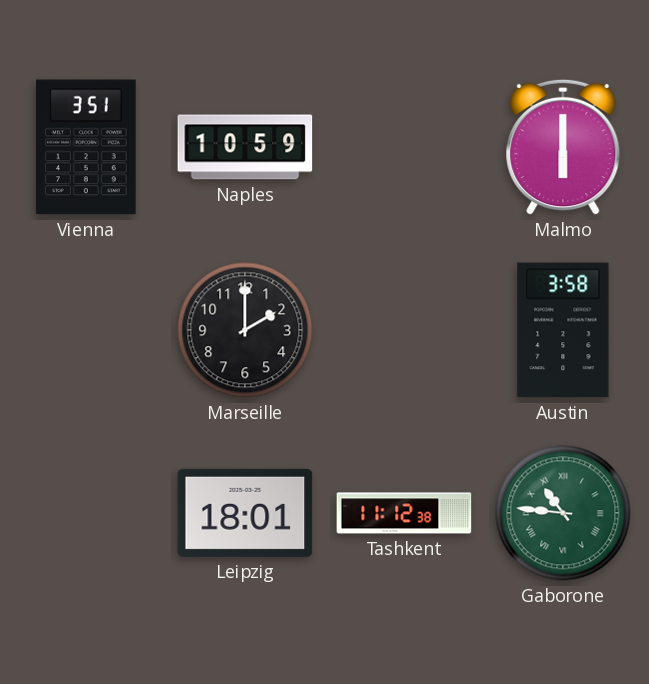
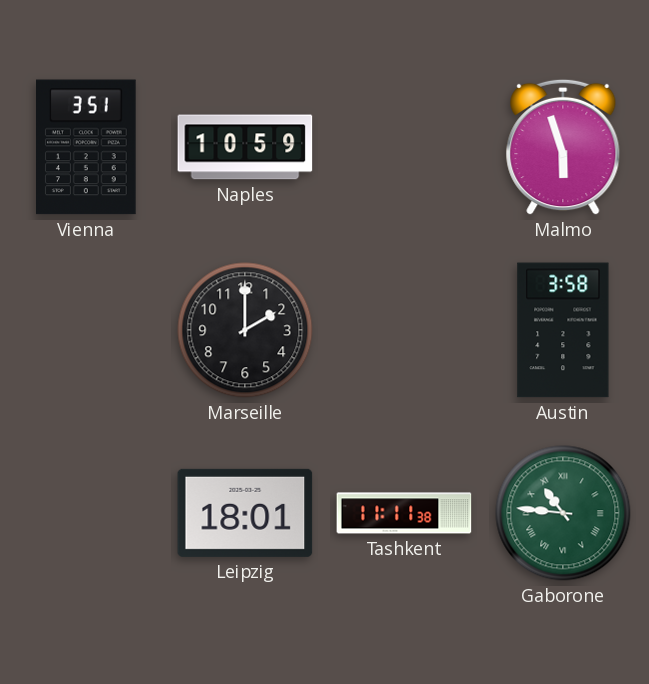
Malmo: 6:00 -> 5:57
Tashkent: 11:12 -> 11:11
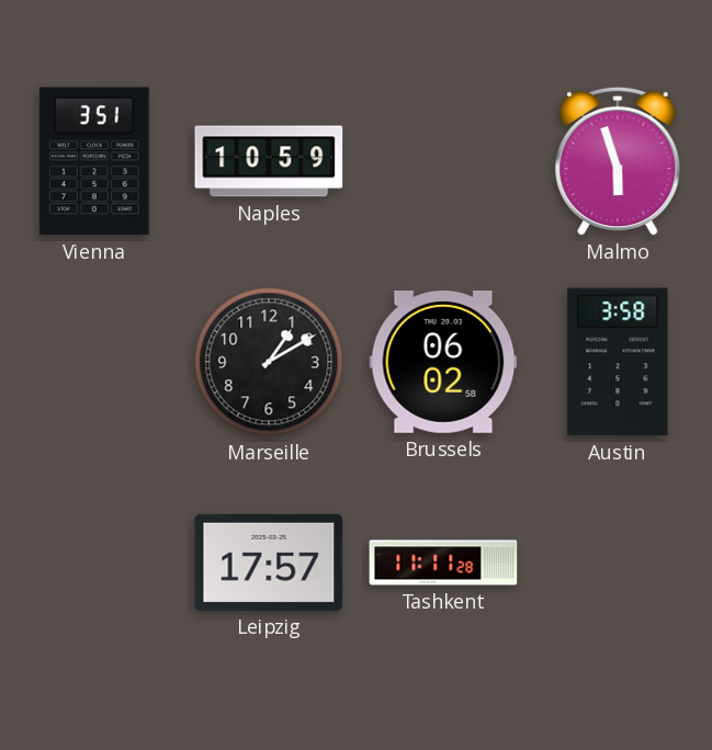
Marseille: 2:00 -> 1:10
Brussels: none -> 06:02
Leipzig: 18:01 -> 17:57
Tashkent: 11:11:38 -> 11:11:28
Gaborone: 10:46 -> none
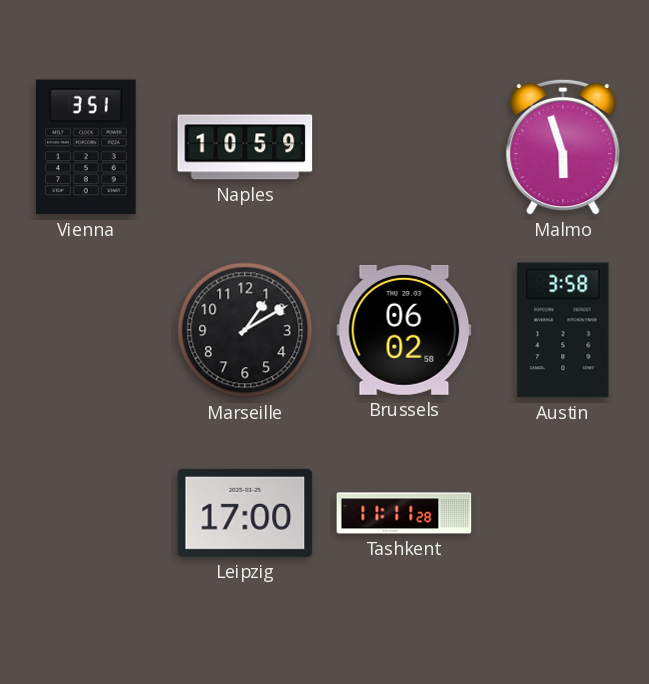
Leipzig: 17:57 -> 17:00
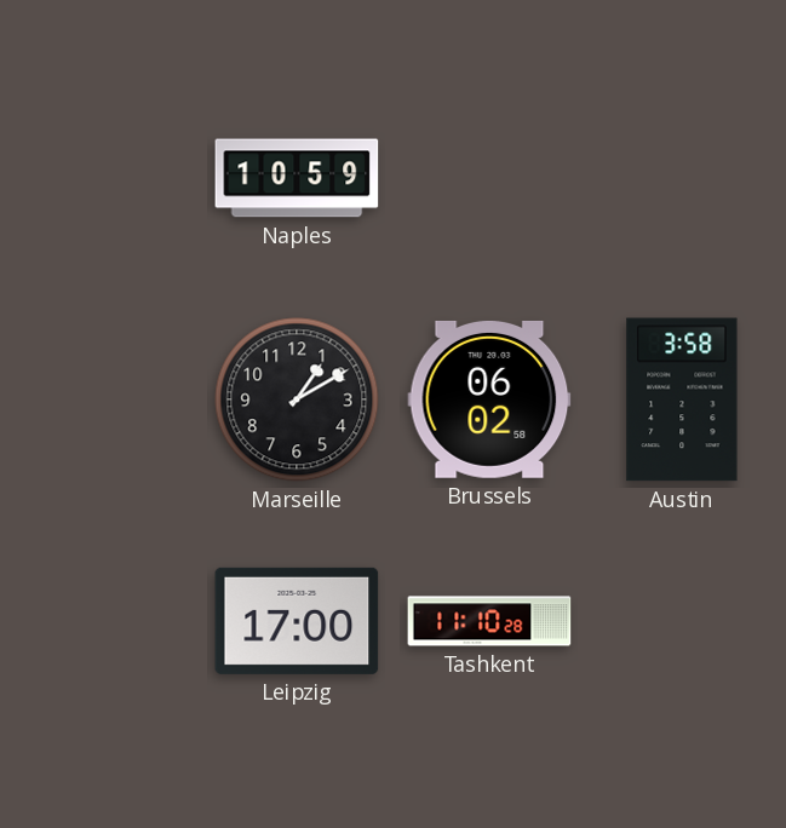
Vienna: 3:51 -> none
Malmo: 5:57 -> none
Tashkent: 11:11 -> 11:10
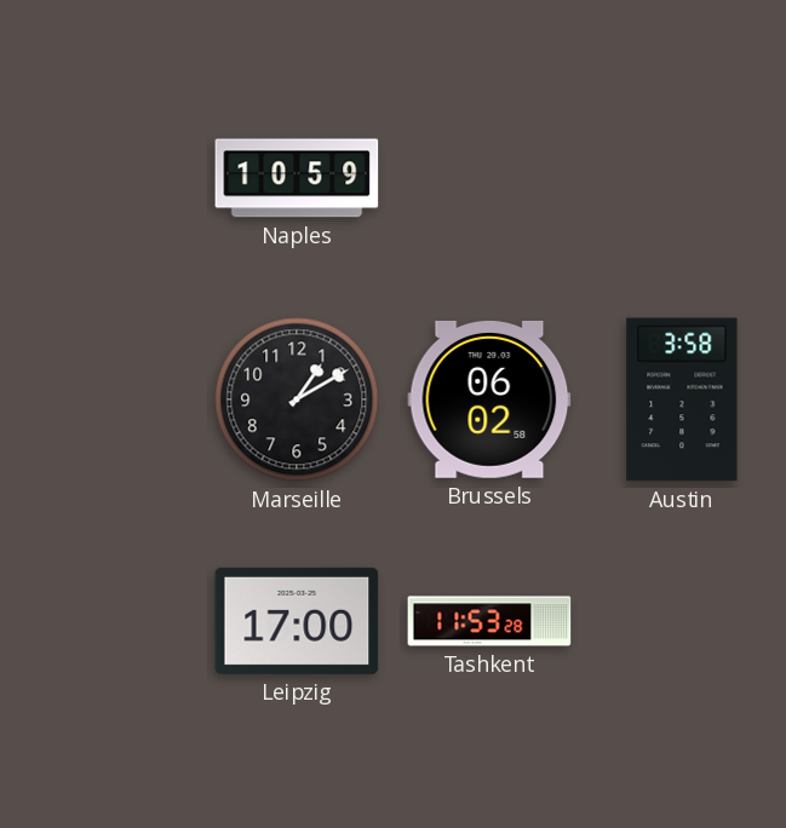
Tashkent: 11:10 -> 11:53
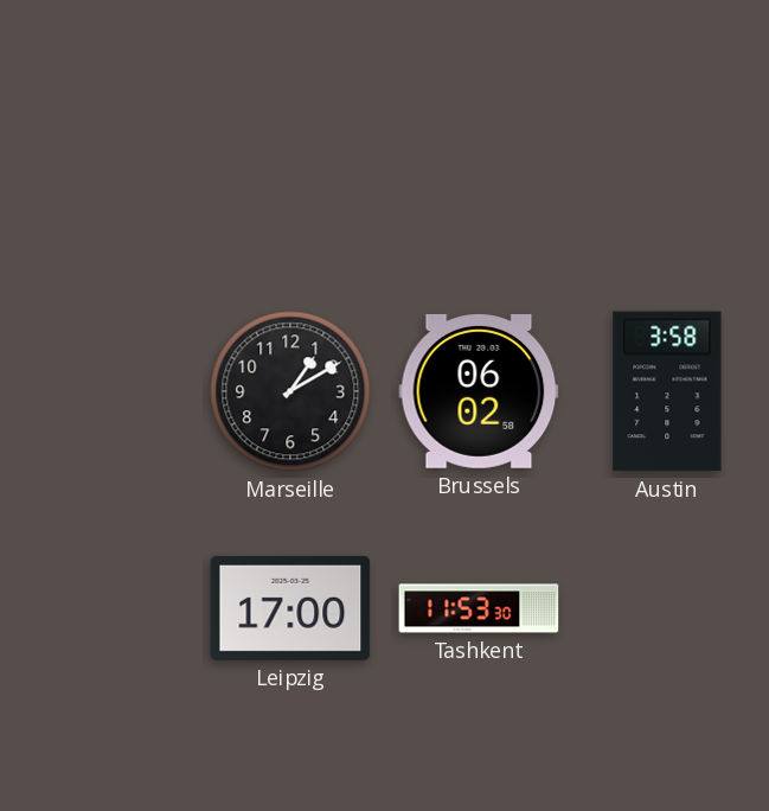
Naples: 10:59 -> none
Tashkent: 11:53:28 -> 11:53:30
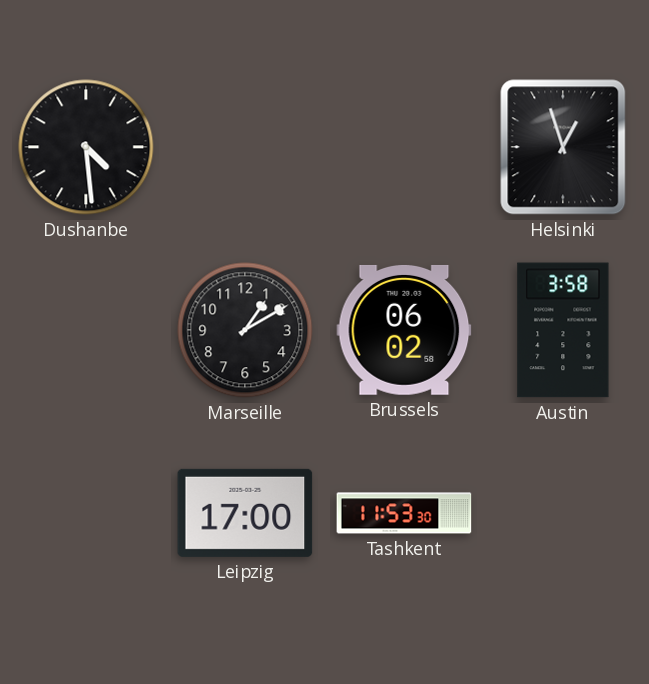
Dushanbe: none -> 4:29
Helsinki: none -> 12:57
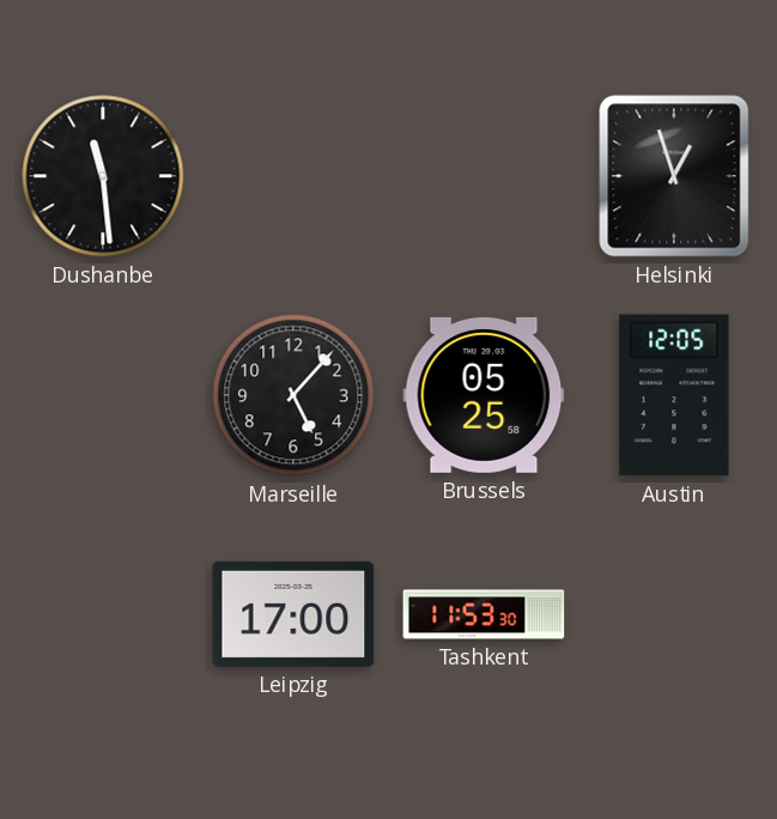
Dushanbe: 4:29 -> 11:29
Marseille: 1:10 -> 5:07
Brussels: 06:02 -> 05:25
Austin: 3:58 -> 12:05
